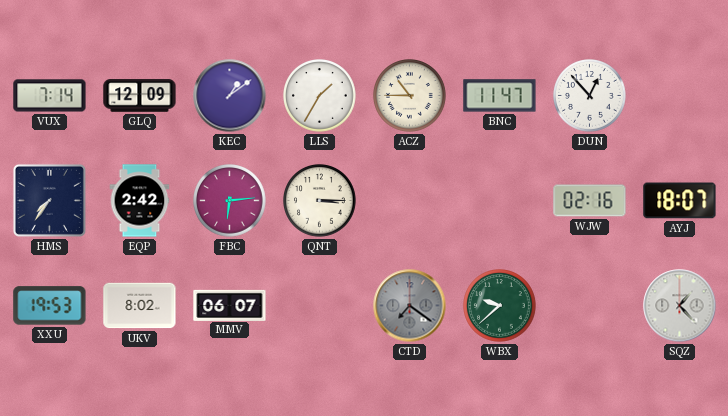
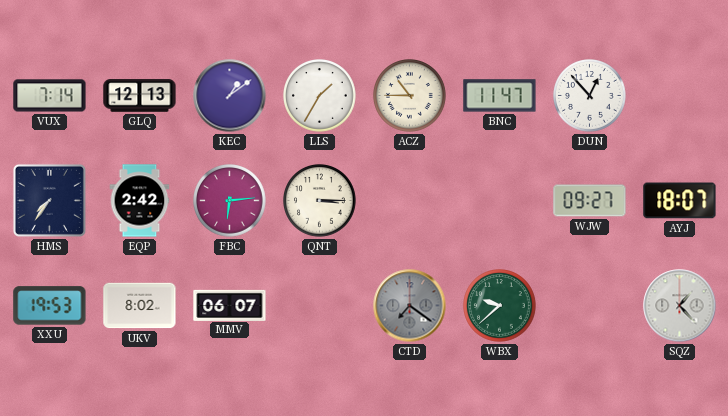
GLQ: 12:09 -> 12:13
WJW: 02:16 -> 09:27
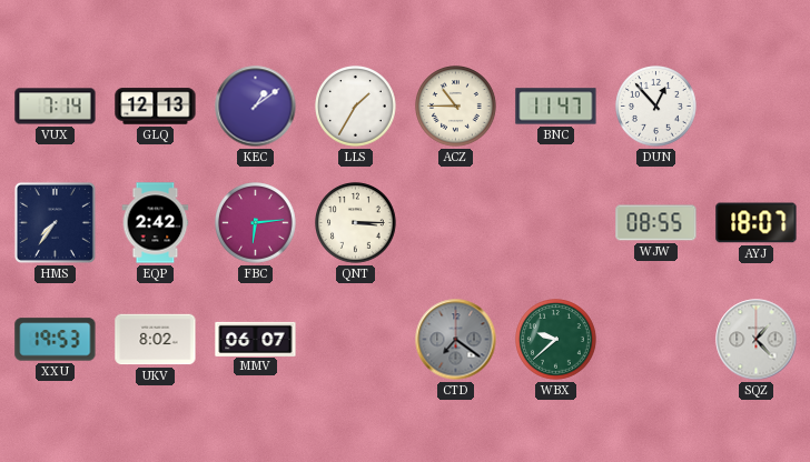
WJW: 09:27 -> 08:55
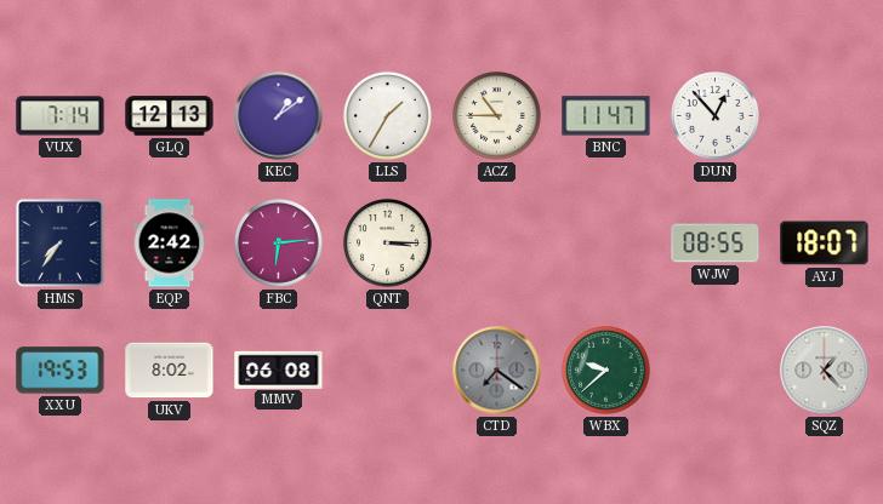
MMV: 06:07 -> 06:08
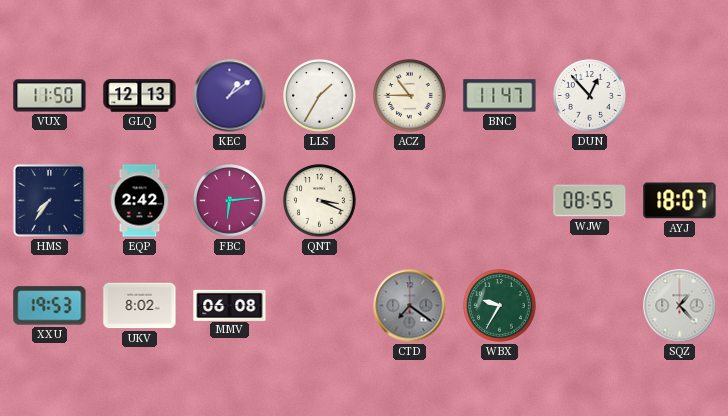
VUX: 7:14 -> 11:50
QNT: 3:15 -> 3:19
WBX: 9:38 -> 9:35
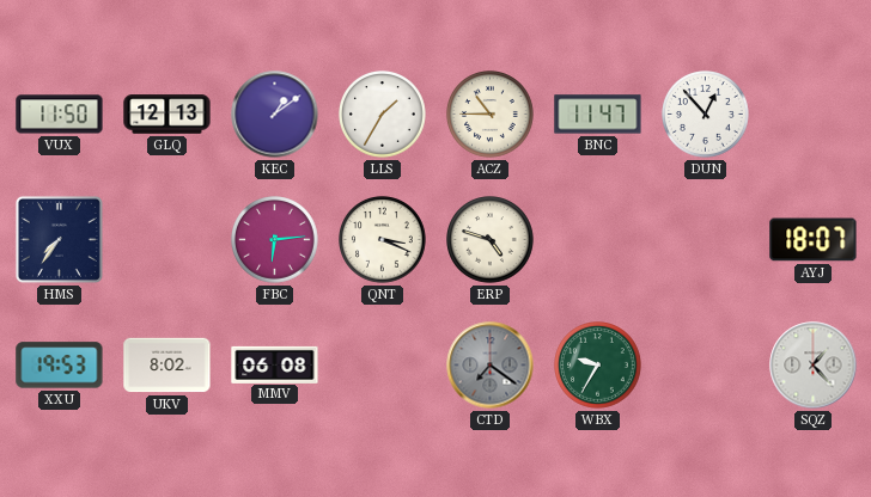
EQP: 2:42 -> none
ERP: none -> 4:48
WJW: 08:55 -> none
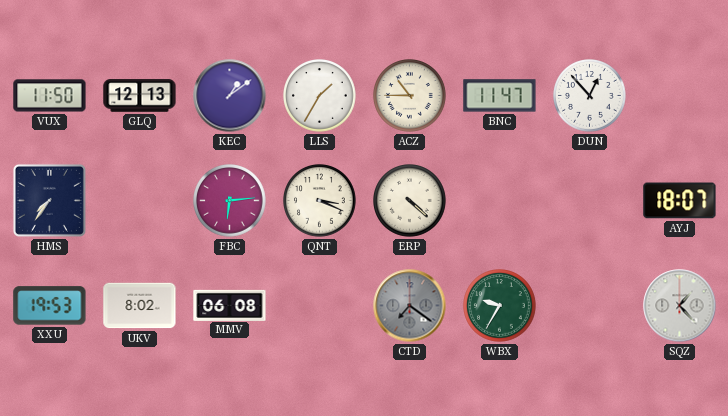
ERP: 4:48 -> 4:22
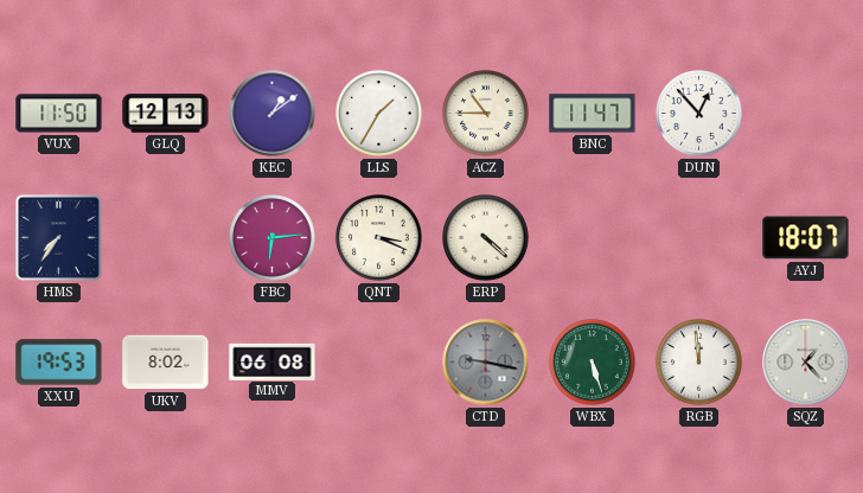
CTD: 7:21 -> 9:17
WBX: 9:35 -> 5:27
RGB: none -> 11:59
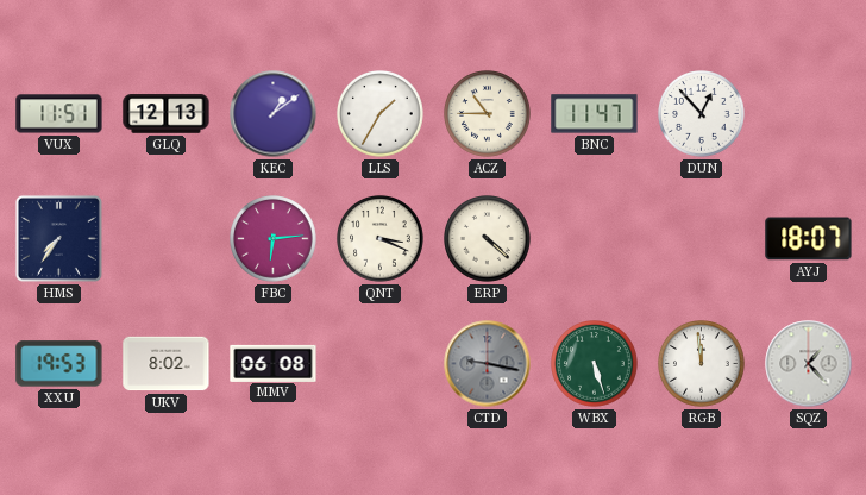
VUX: 11:50 -> 11:51
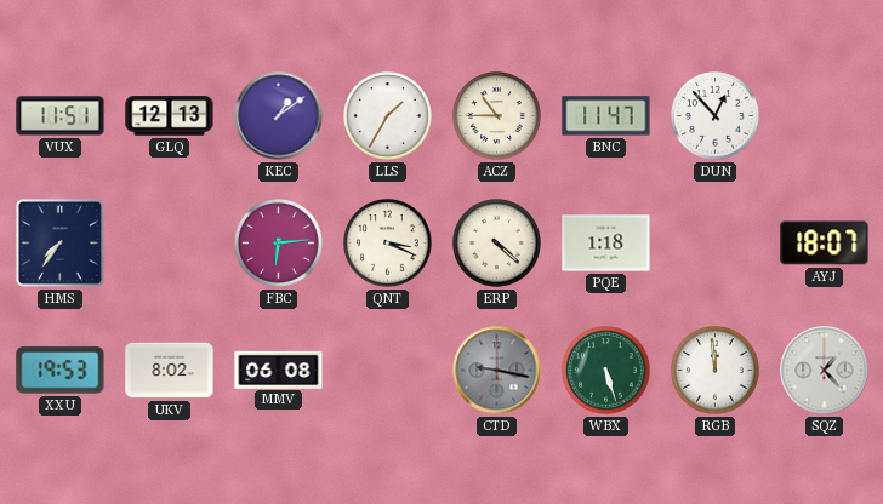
PQE: none -> 1:18
